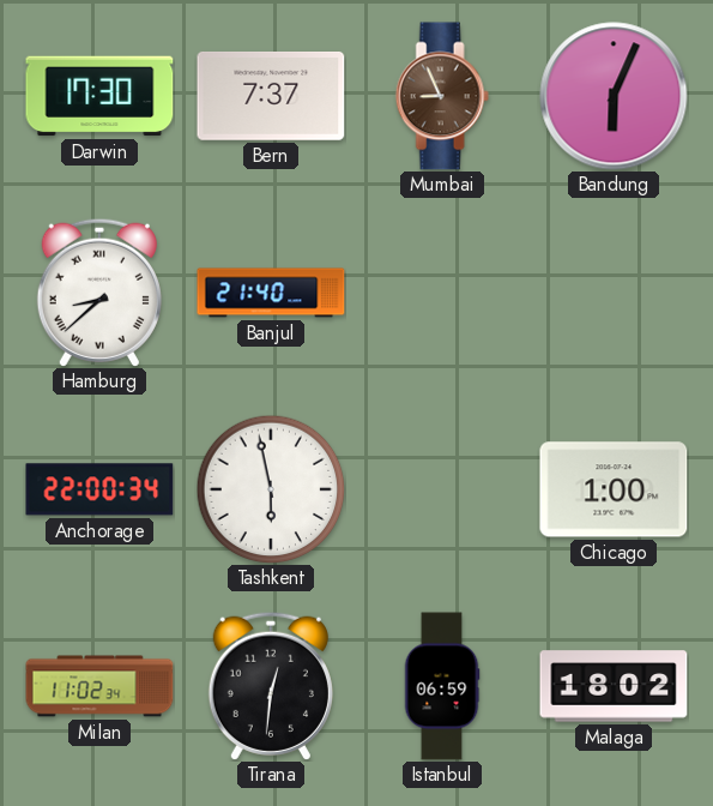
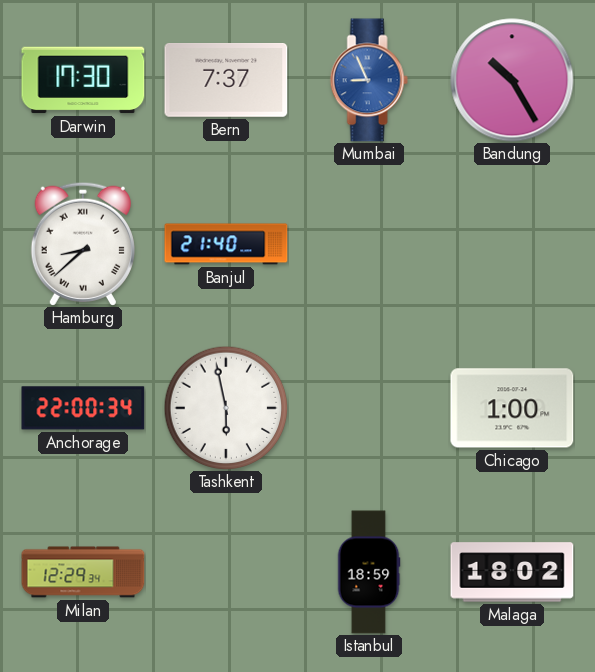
Mumbai dial: brown -> blue
Bandung: 6:04 -> 10:25
Milan: 11:02 -> 12:29
Tirana: 12:31 -> none
Istanbul: 06:59 -> 18:59
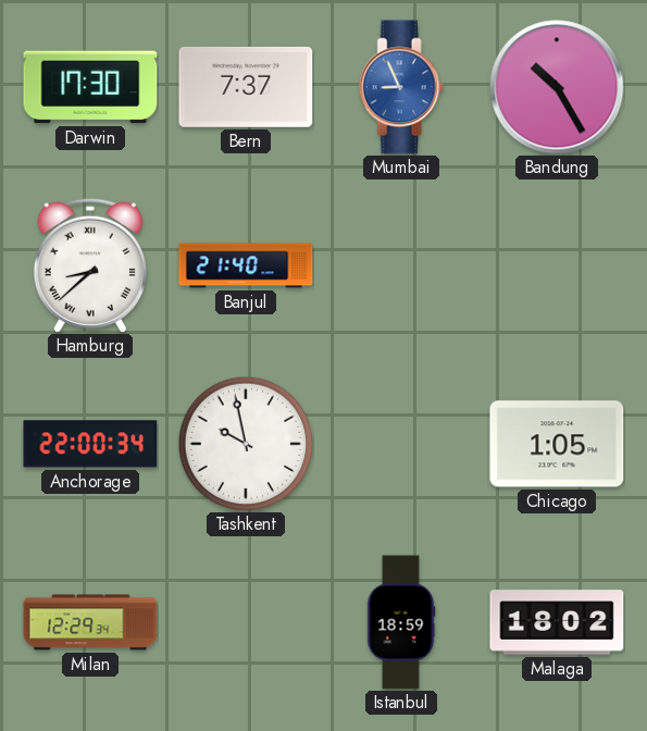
Tashkent: 5:58 -> 9:58
Chicago: 1:00 -> 1:05
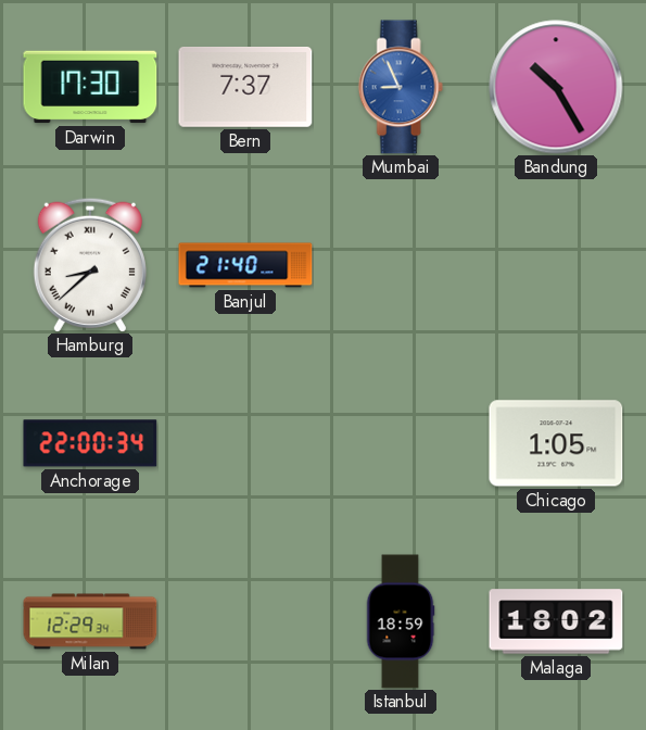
Tashkent: 9:58 -> none
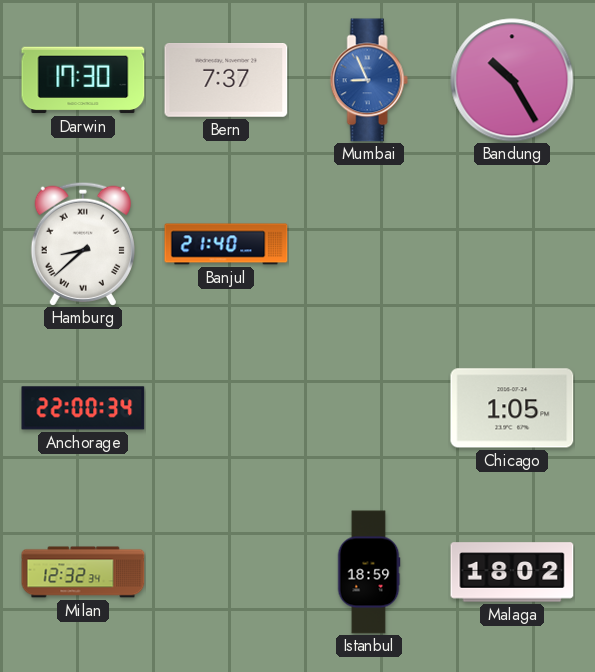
Milan: 12:29 -> 12:32
